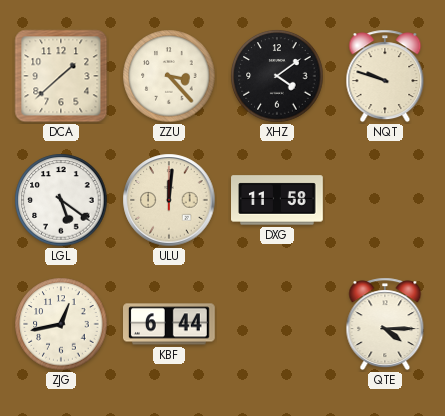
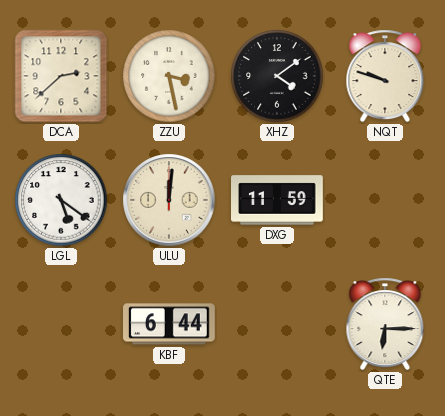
DCA: 1:38 -> 2:38
ZZU: 3:23 -> 3:28
DXG: 11:58 -> 11:59
ZJG: 12:43 -> none
QTE: 4:15 -> 6:15
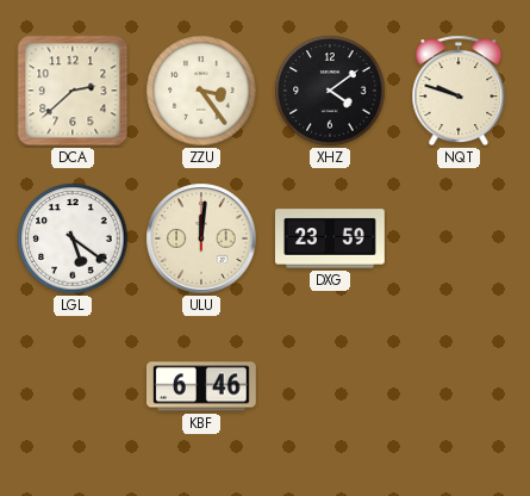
ZZU: 3:28 -> 3:24
DXG: 11:59 -> 23:59
KBF: 6:44 -> 6:46
QTE: 6:15 -> none
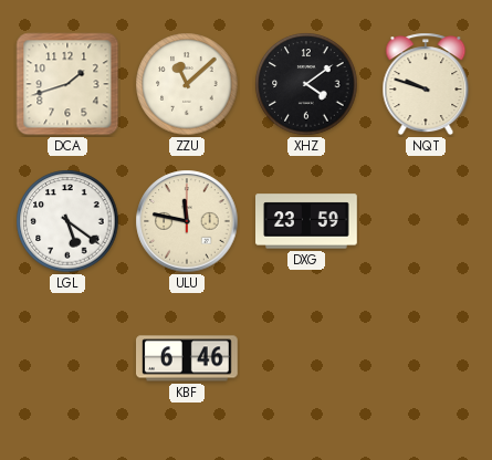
DCA: 2:38 -> 1:42
ZZU: 3:24 -> 11:08
ULU: 12:01 -> 11:47
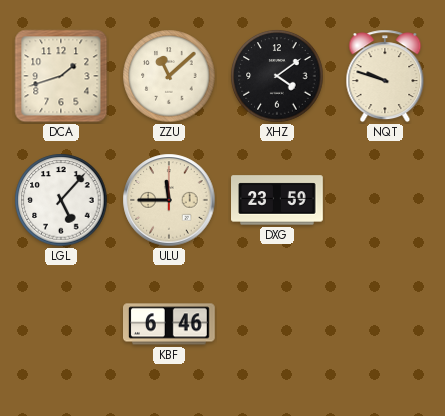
LGL: 5:21 -> 5:07
ULU: 11:47 -> 11:45
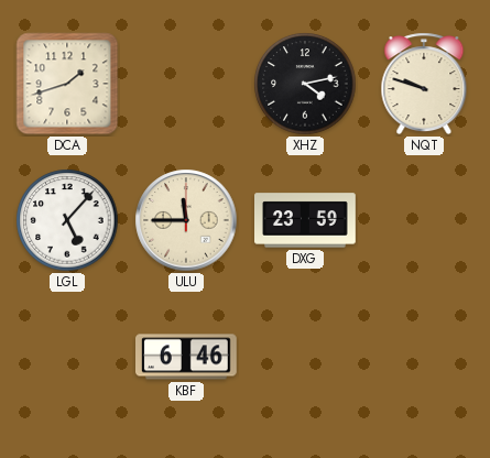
ZZU: 11:08 -> none
XHZ: 4:09 -> 4:13
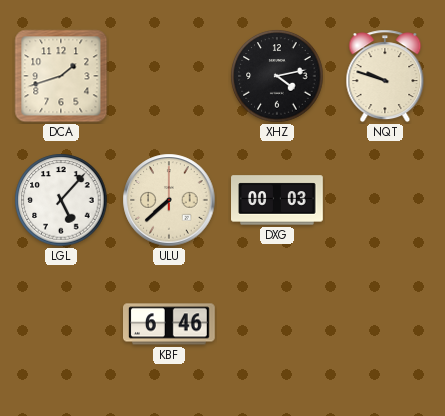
ULU: 11:45 -> 7:38
DXG: 23:59 -> 00:03
